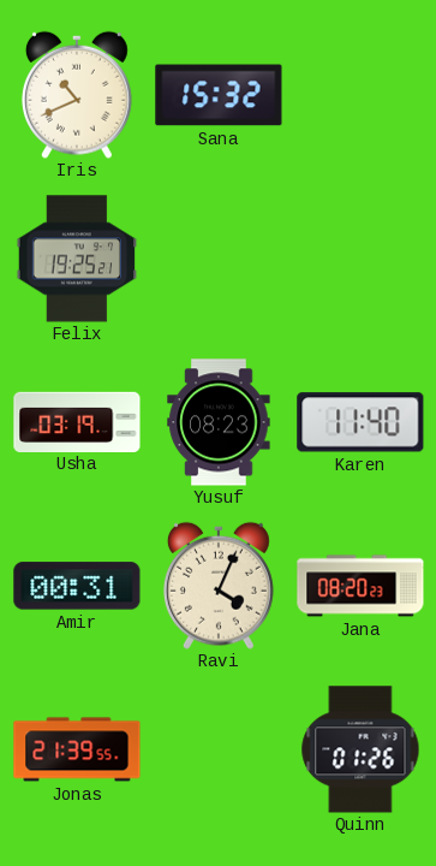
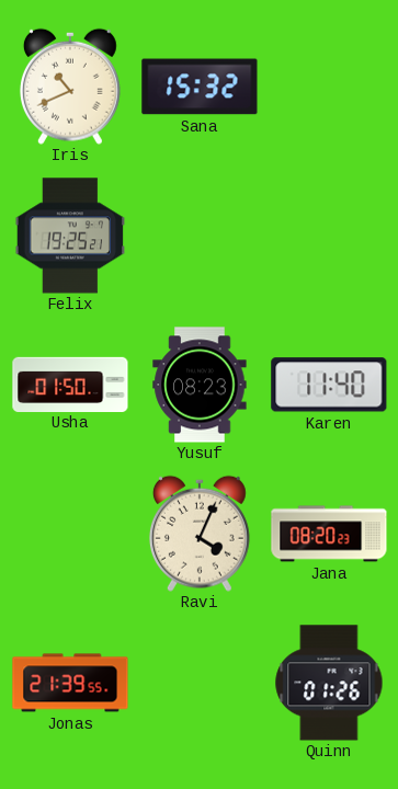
Usha: 03:19 -> 01:50
Amir: 00:31 -> none
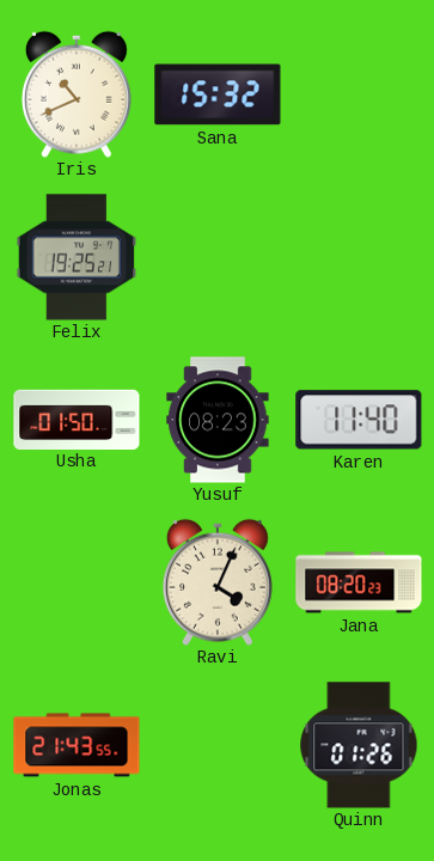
Jonas: 21:39 -> 21:43
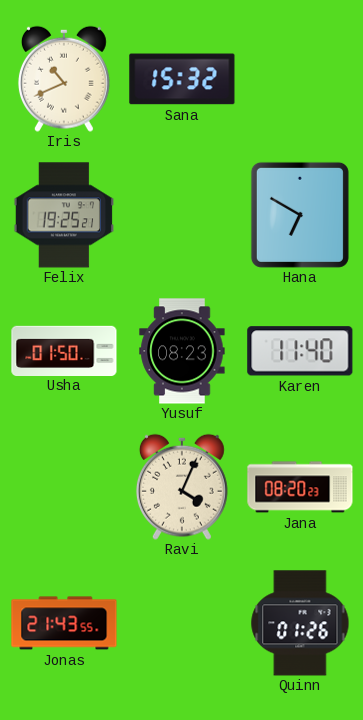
Hana: none -> 6:50
